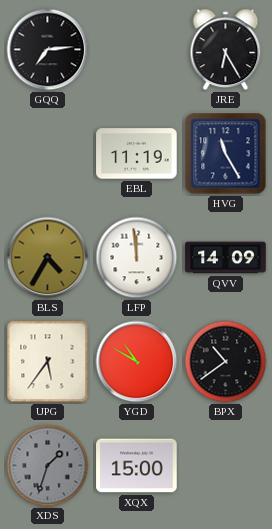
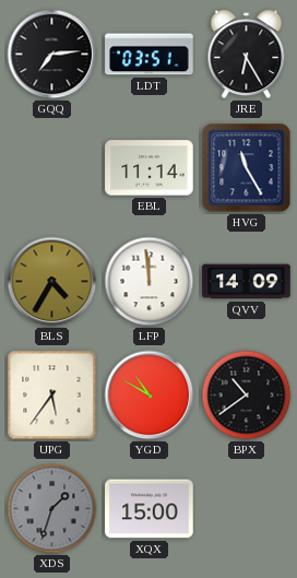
LDT: none -> 03:51
EBL: 11:19 -> 11:14
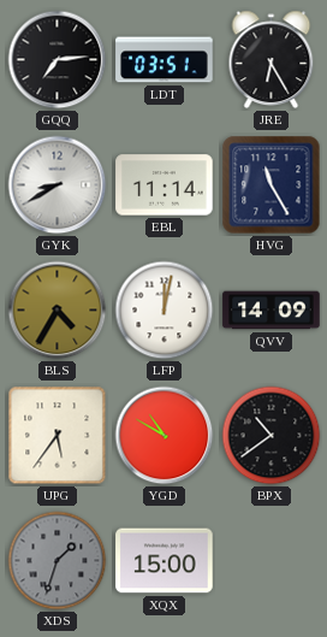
GYK: none -> 8:40
LFP: 11:59 -> 12:02
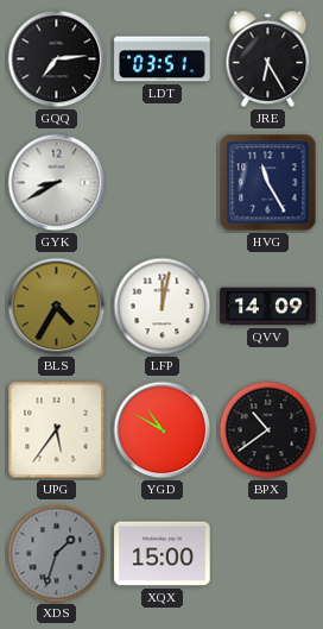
EBL: 11:14 -> none
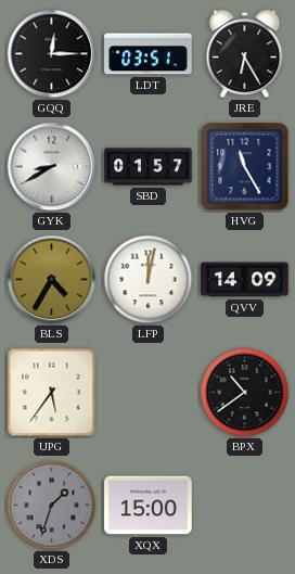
GQQ: 7:14 -> 12:15
SBD: none -> 01:57
YGD: 10:50 -> none
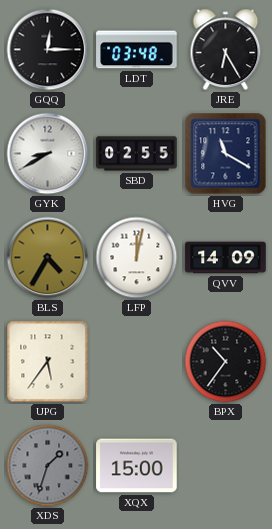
LDT: 03:51 -> 03:48
SBD: 01:57 -> 02:55
HVG: 11:25 -> 11:20
BPX: 10:39 -> 10:36
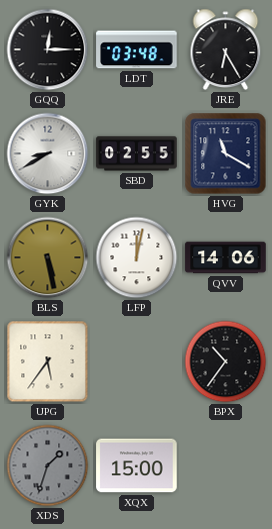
BLS: 4:35 -> 5:28
QVV: 14:09 -> 14:06
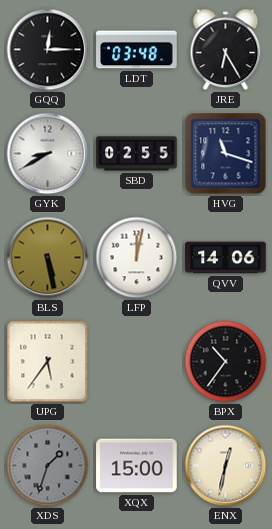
HVG: 11:20 -> 11:18
ENX: none -> 12:32
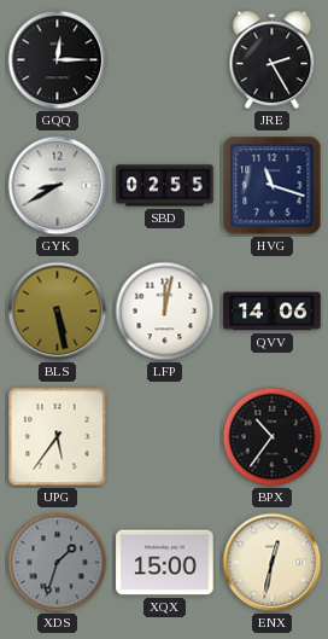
LDT: 03:48 -> none
JRE: 6:25 -> 2:25
